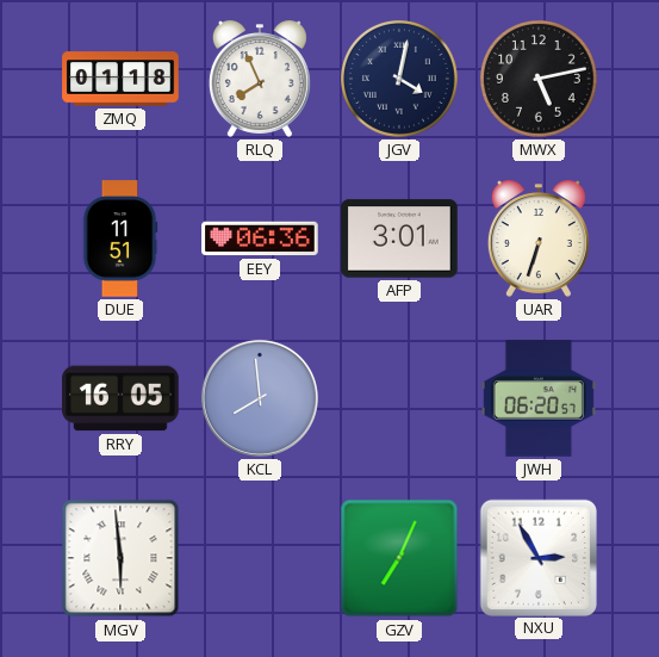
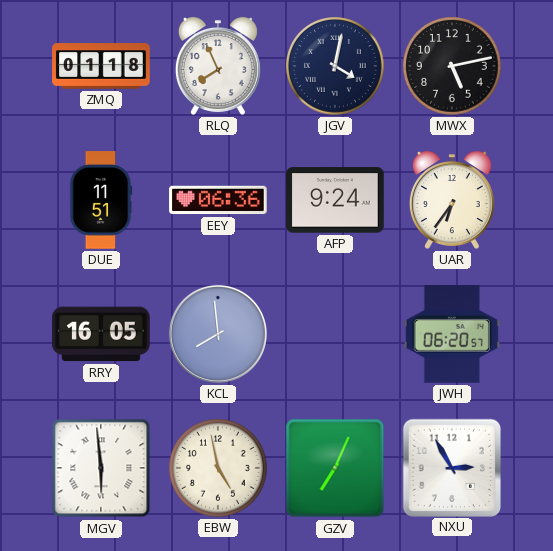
AFP: 3:01 -> 9:24
UAR: 6:33 -> 6:36
EBW: none -> 4:58
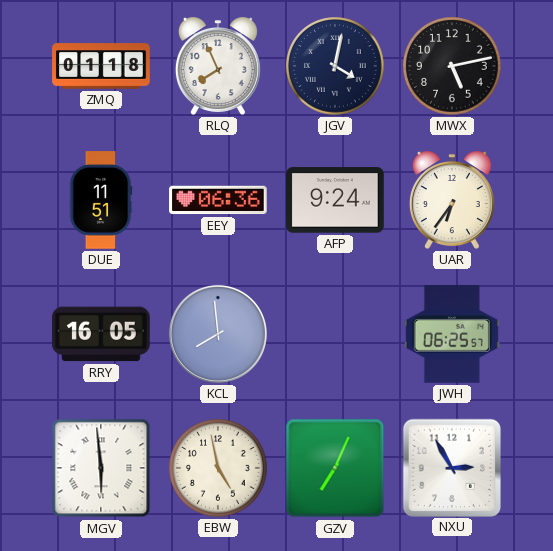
JWH: 06:20 -> 06:25
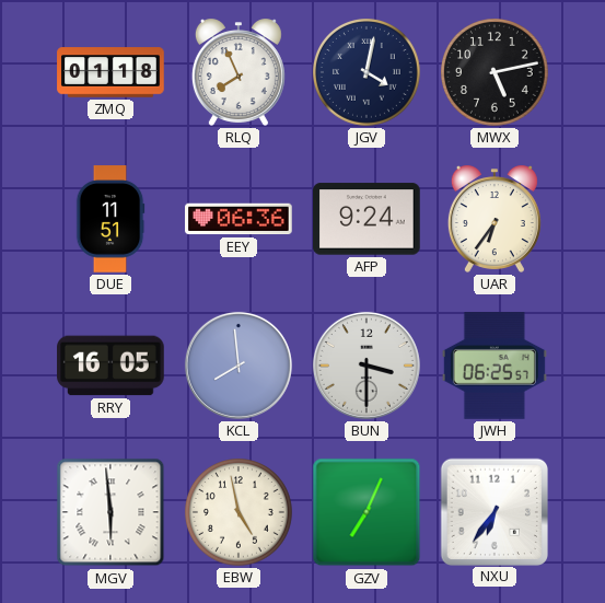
BUN: none -> 3:30
NXU: 2:55 -> 6:36
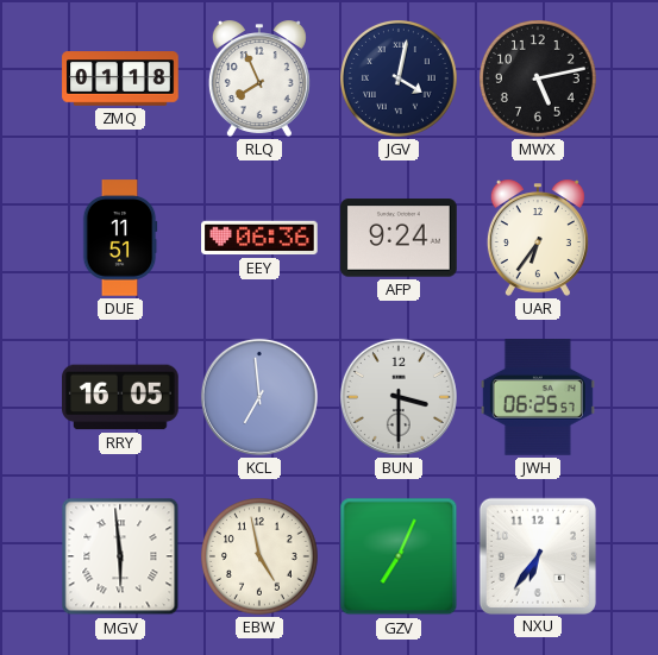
KCL: 7:59 -> 6:59
